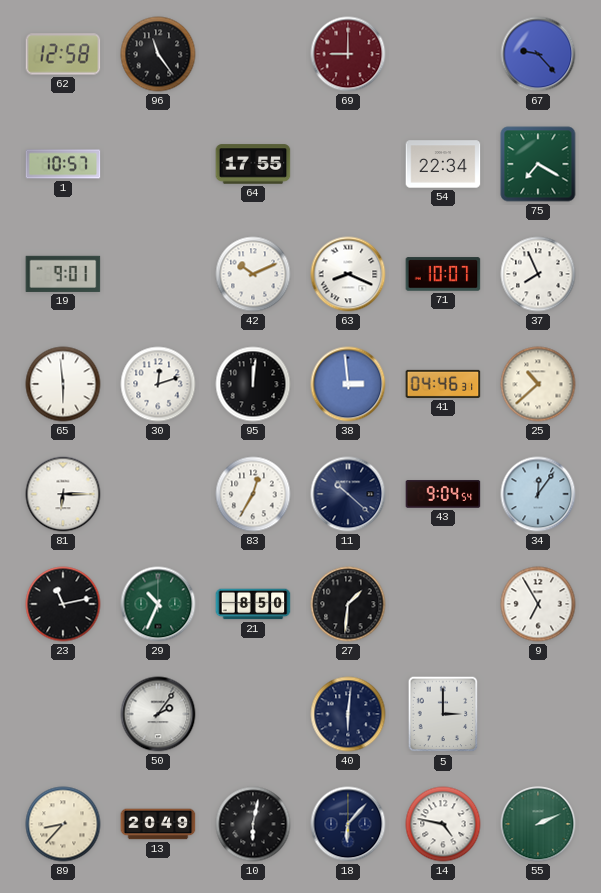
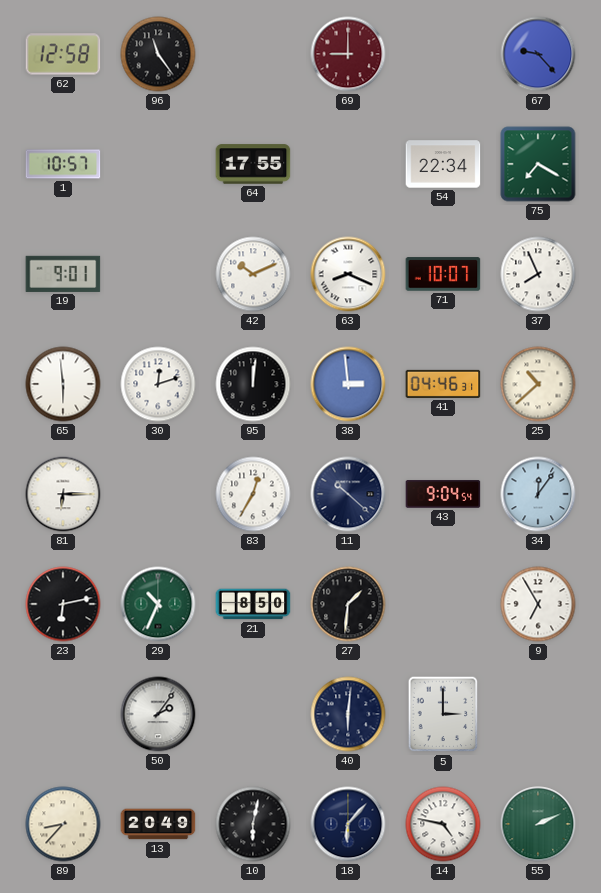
23: 11:13 -> 6:13
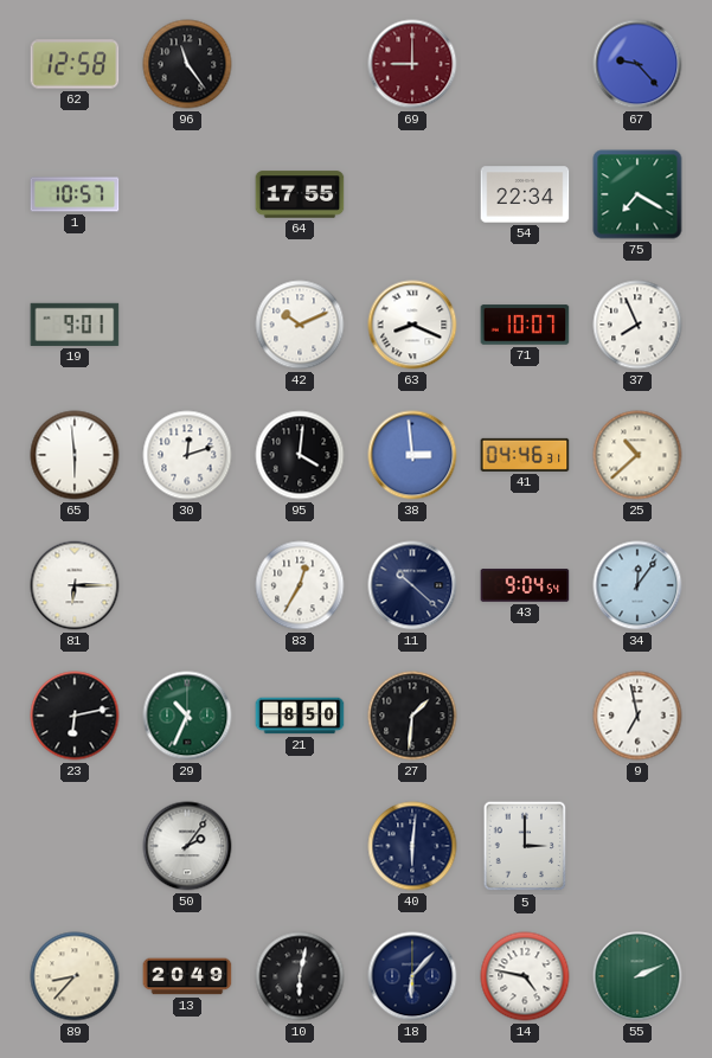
95: 12:01 -> 4:01
9: 6:55 -> 6:58
